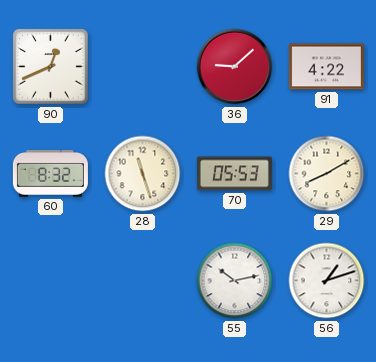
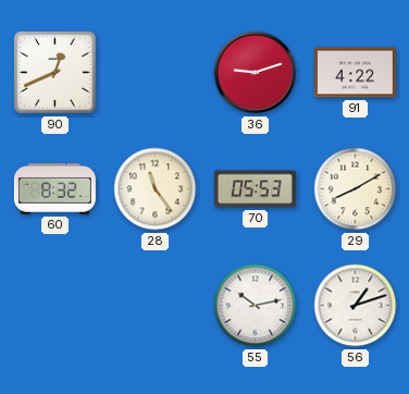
36: 9:08 -> 9:12
28: 11:27 -> 11:24
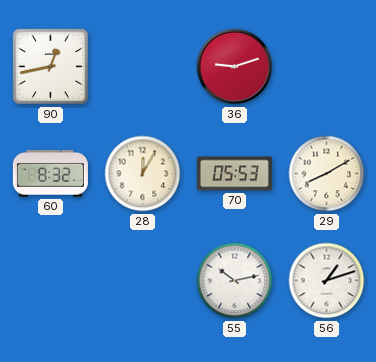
90: 12:41 -> 12:43
91: 4:22 -> none
28: 11:24 -> 12:05
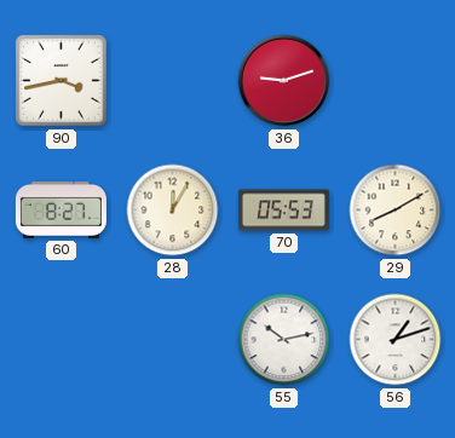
90: 12:43 -> 3:43
60: 8:32 -> 8:27
